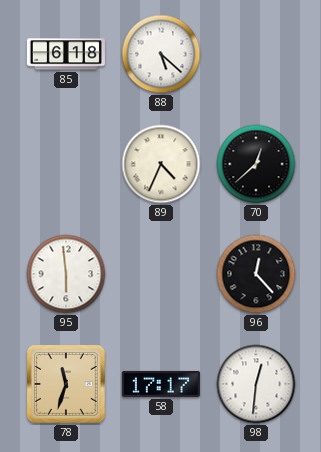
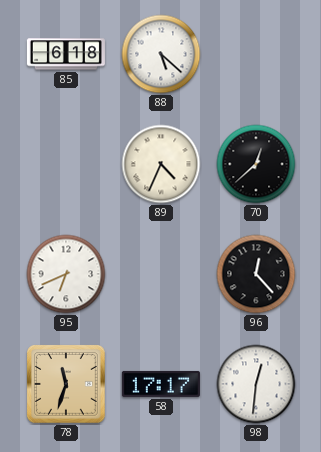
95: 5:59 -> 6:41
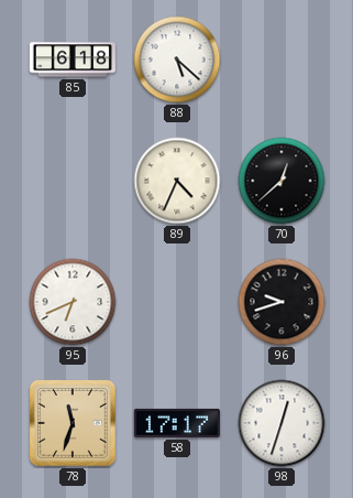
96: 12:23 -> 9:42
98: 12:31 -> 12:33
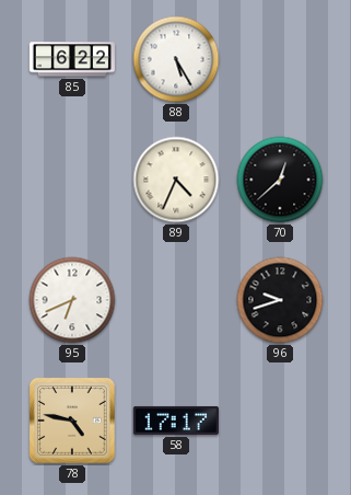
85: 6:18 -> 6:22
88: 5:22 -> 5:25
78: 11:33 -> 4:47
98: 12:33 -> none
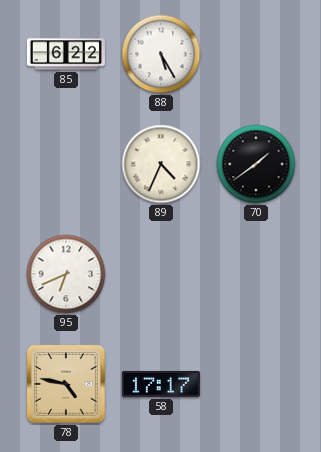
70: 12:38 -> 1:39
96: 9:42 -> none
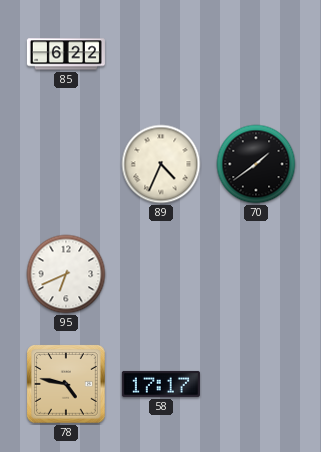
88: 5:25 -> none
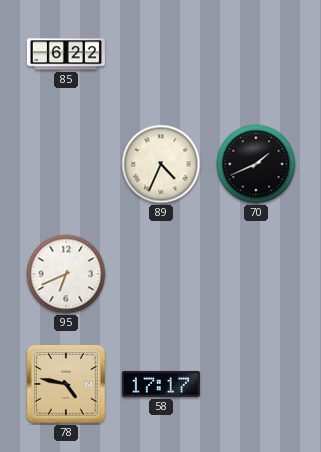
70: 1:39 -> 1:41
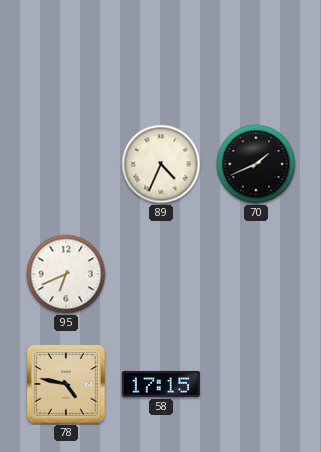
85: 6:22 -> none
58: 17:17 -> 17:15
